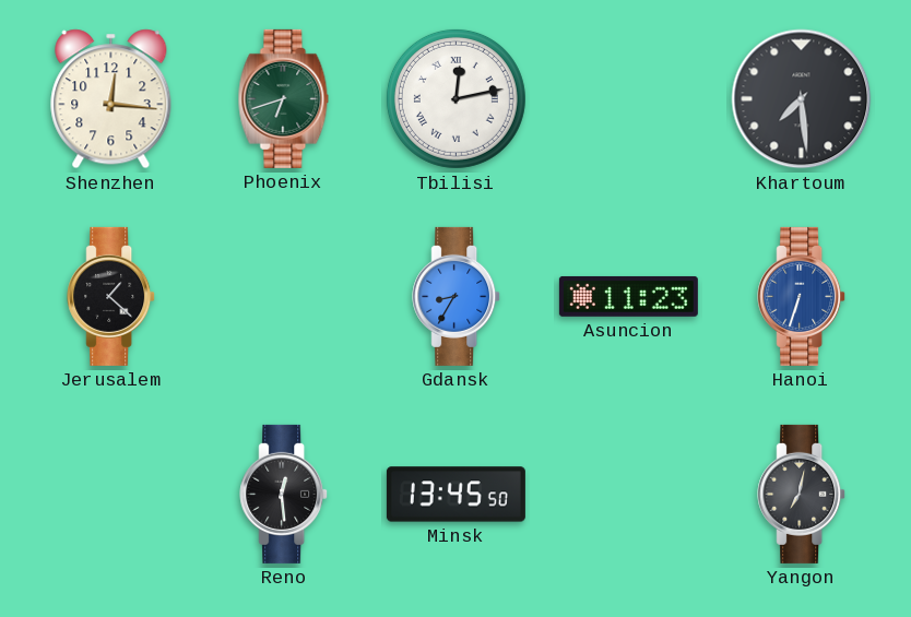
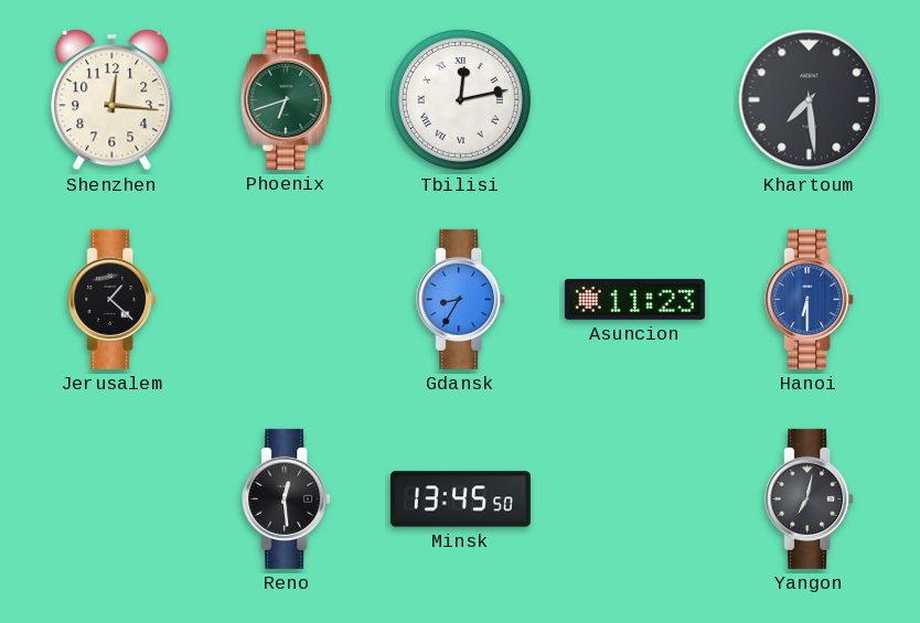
Hanoi: 6:33 -> 6:30
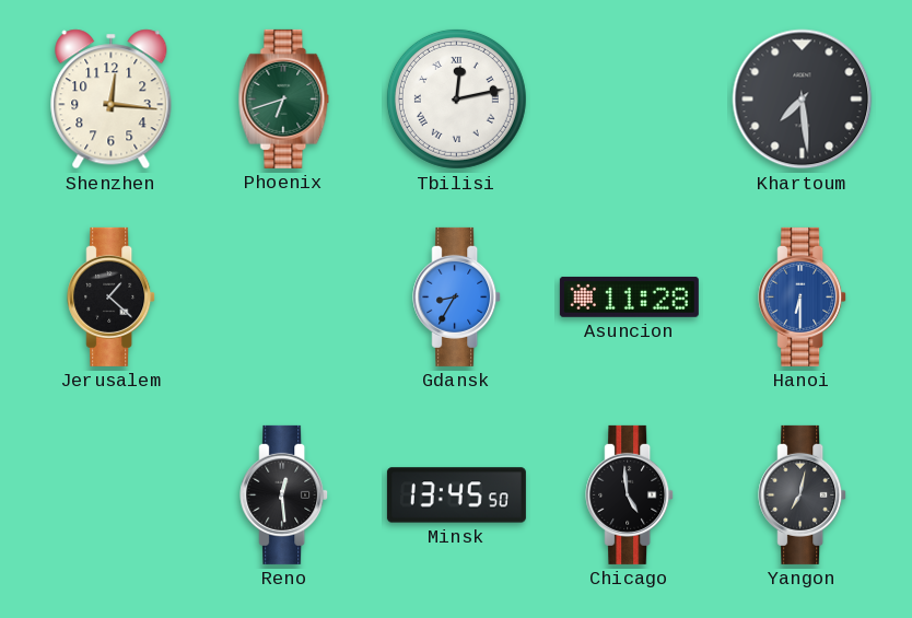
Asuncion: 11:23 -> 11:28
Chicago: none -> 4:59
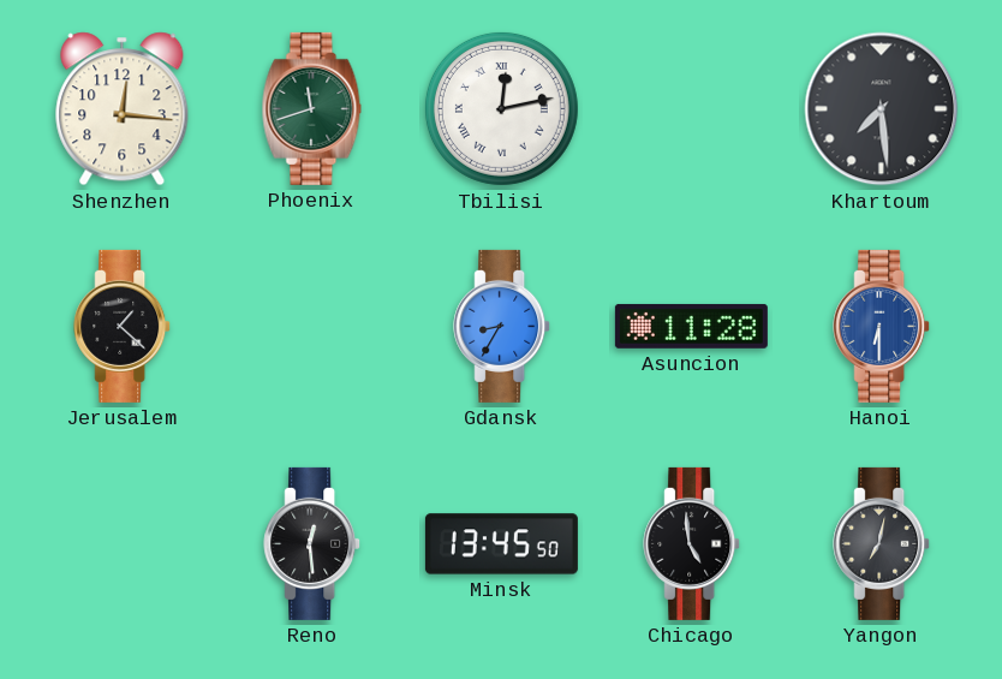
Phoenix: 6:42 -> 11:42
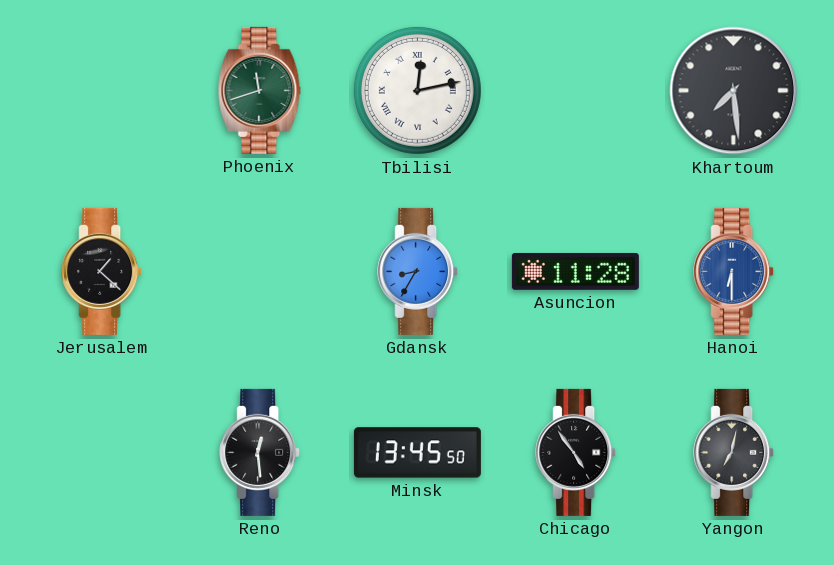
Shenzhen: 12:16 -> none
Chicago: 4:59 -> 4:54
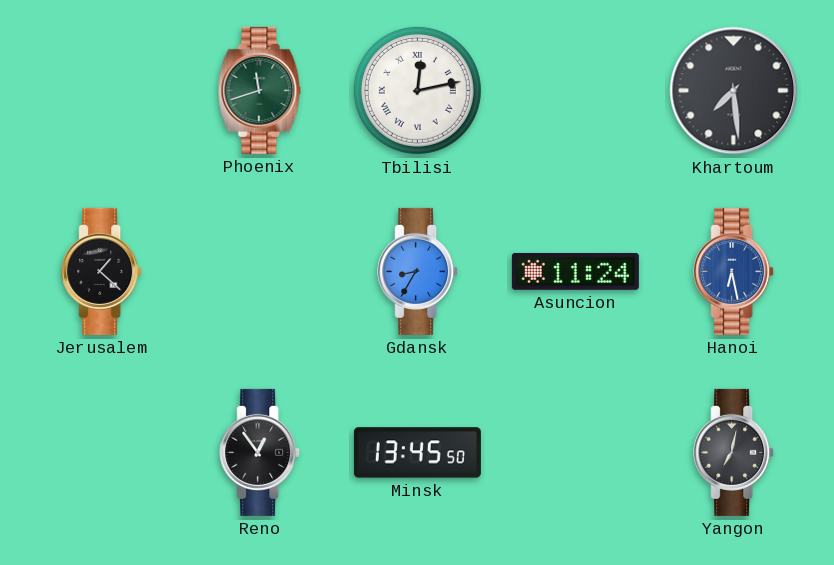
Asuncion: 11:28 -> 11:24
Hanoi: 6:30 -> 6:28
Reno: 12:29 -> 12:54
Chicago: 4:54 -> none
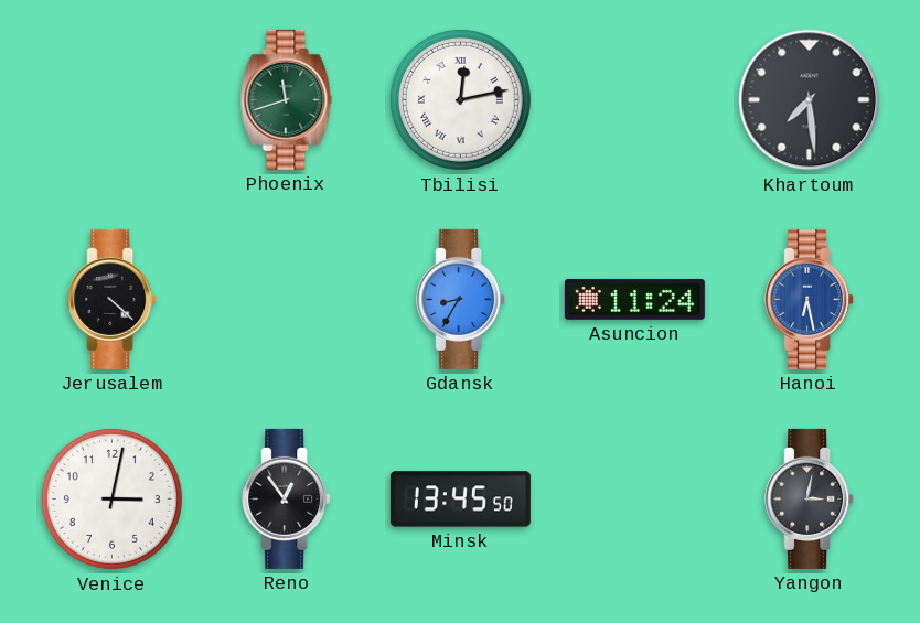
Jerusalem: 1:22 -> 4:22
Venice: none -> 3:02
Yangon: 7:02 -> 3:02
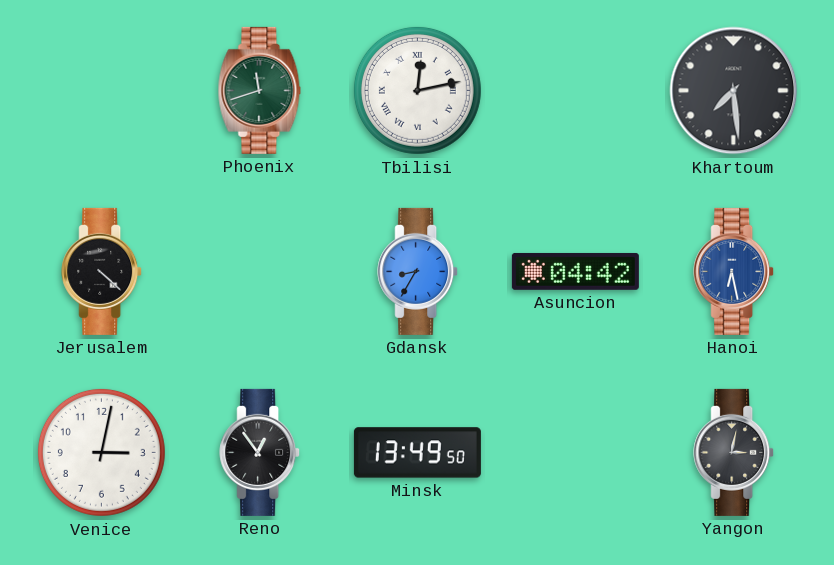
Asuncion: 11:24 -> 04:42
Minsk: 13:45 -> 13:49
